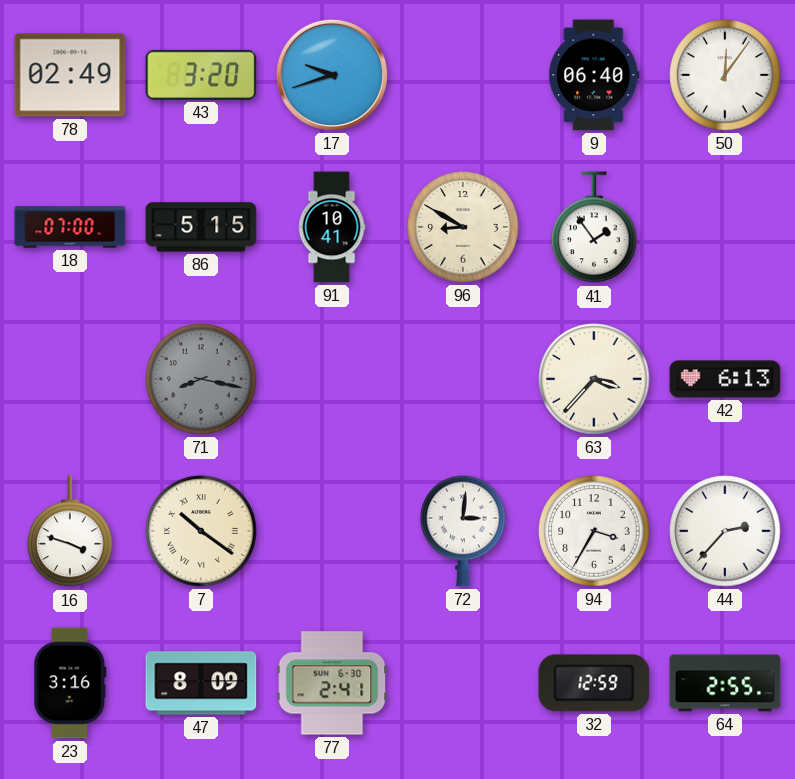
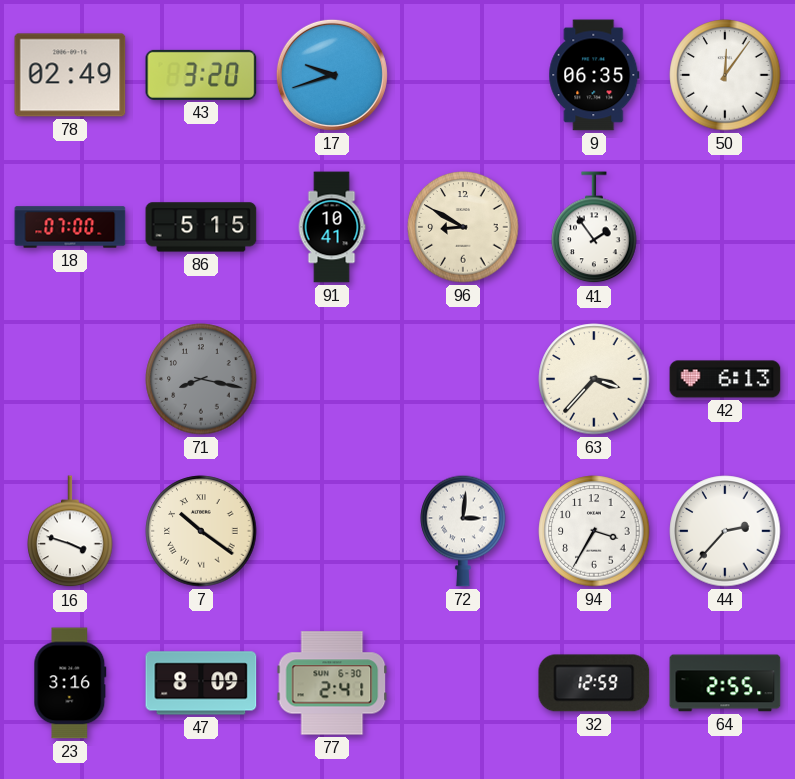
9: 06:40 -> 06:35
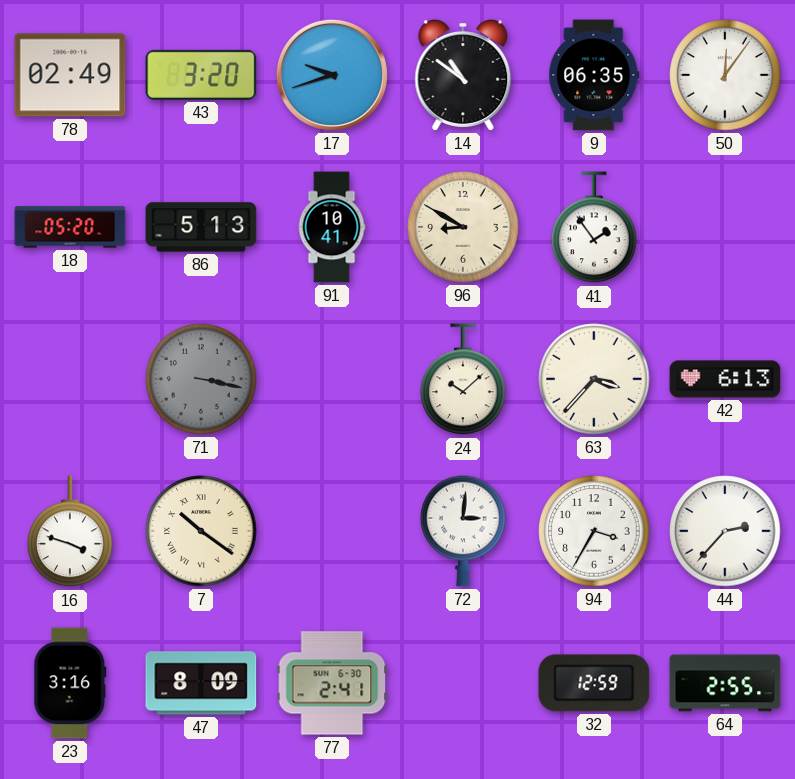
14: none -> 10:51
18: 07:00 -> 05:20
86: 5:15 -> 5:13
71: 8:17 -> 3:17
24: none -> 10:08
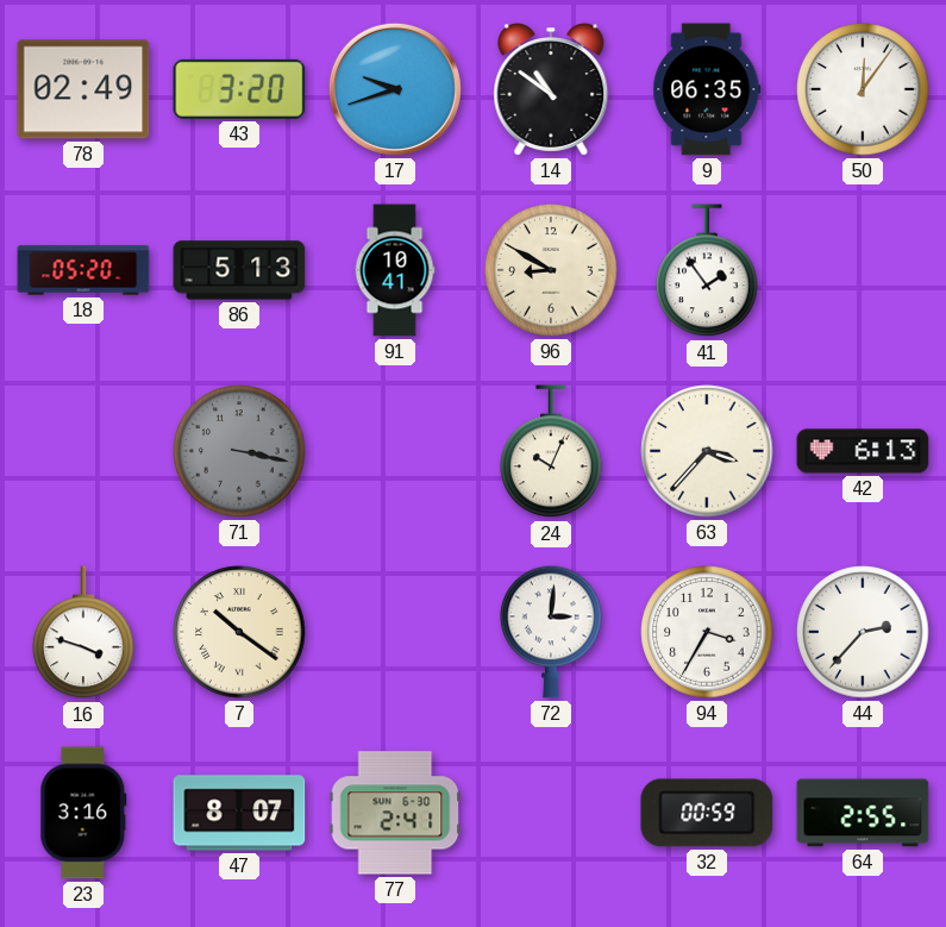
24: 10:08 -> 10:04
47: 8:09 -> 8:07
32: 12:59 -> 00:59
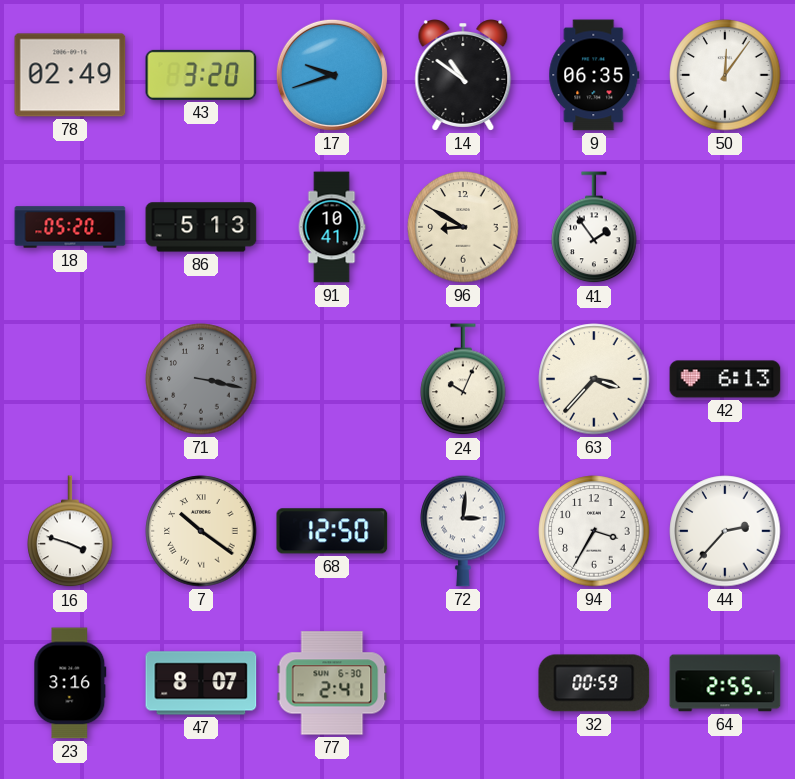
68: none -> 12:50
